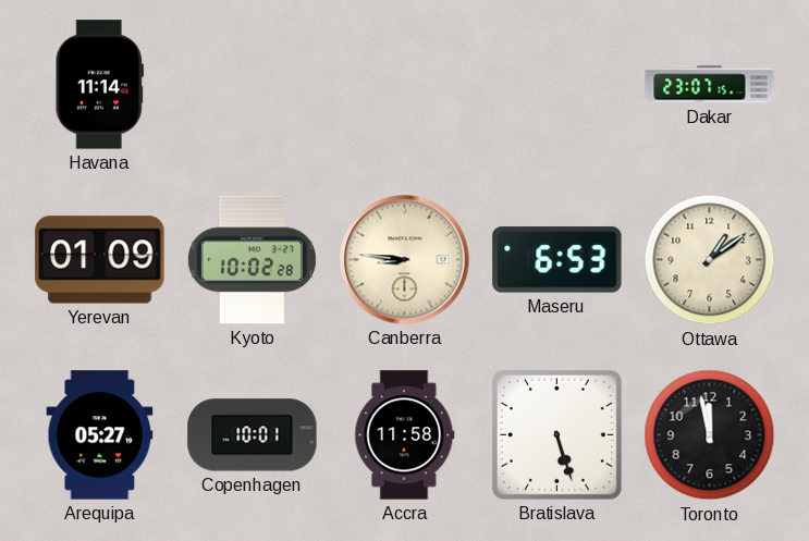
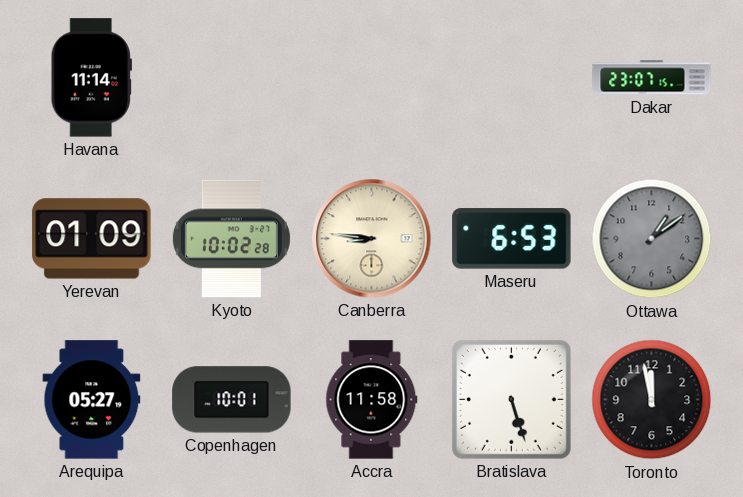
Ottawa dial: cream -> grey
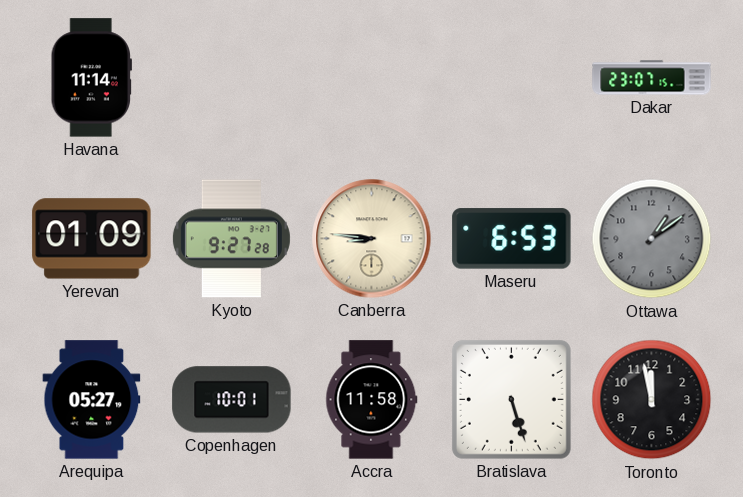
Kyoto: 10:02 -> 9:27
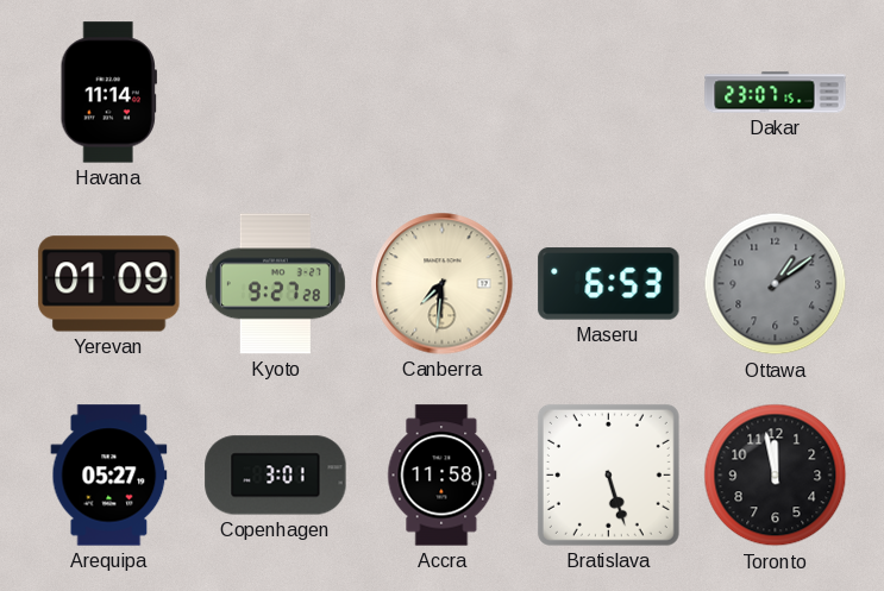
Canberra: 8:46 -> 7:31
Copenhagen: 10:01 -> 3:01
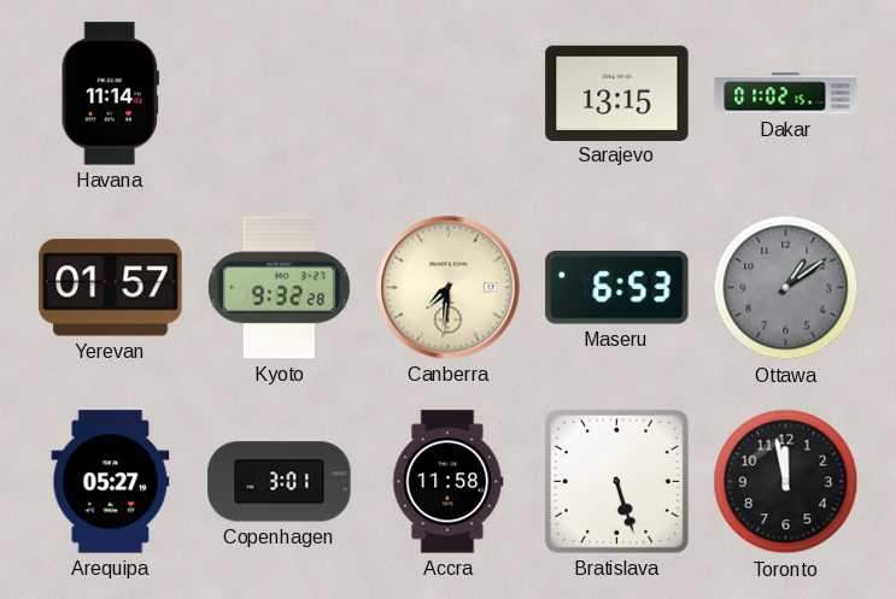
Sarajevo: none -> 13:15
Dakar: 23:07 -> 01:02
Yerevan: 01:09 -> 01:57
Kyoto: 9:27 -> 9:32
